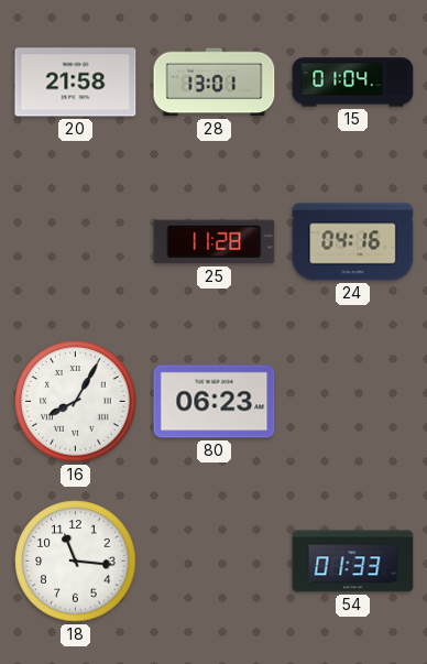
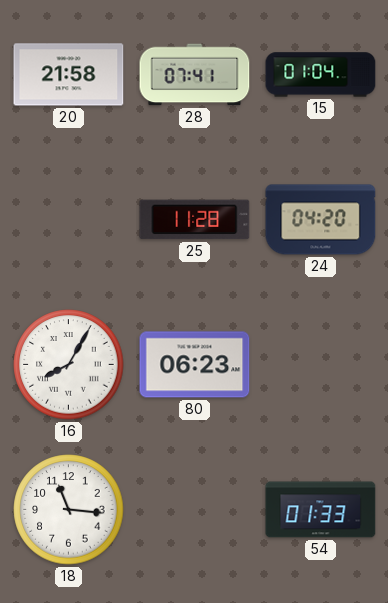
28: 13:01 -> 07:41
24: 04:16 -> 04:20
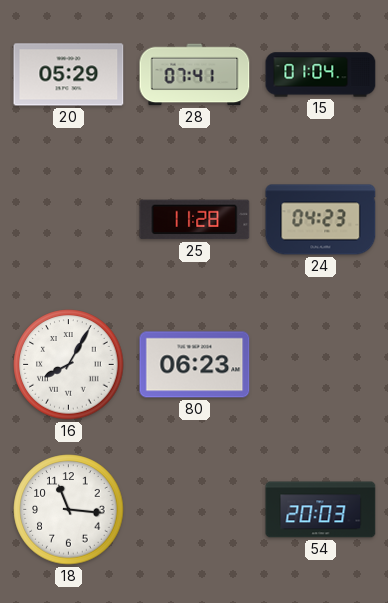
20: 21:58 -> 05:29
24: 04:20 -> 04:23
54: 01:33 -> 20:03
